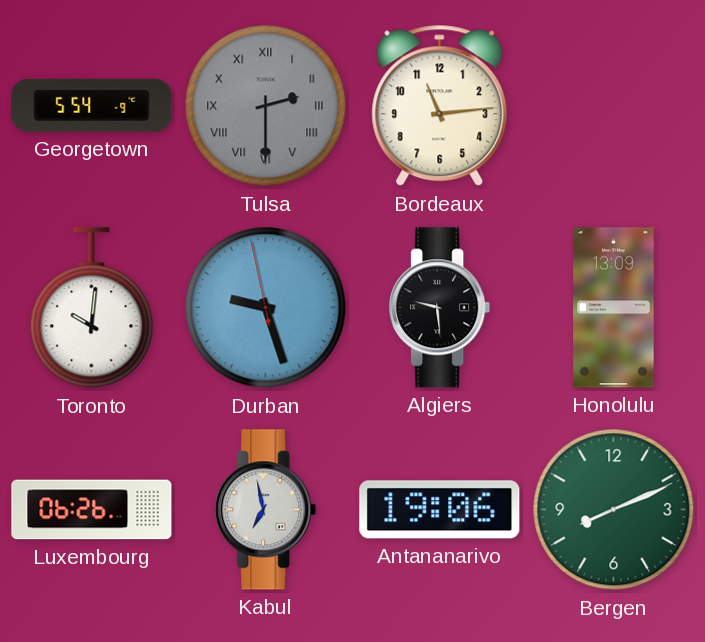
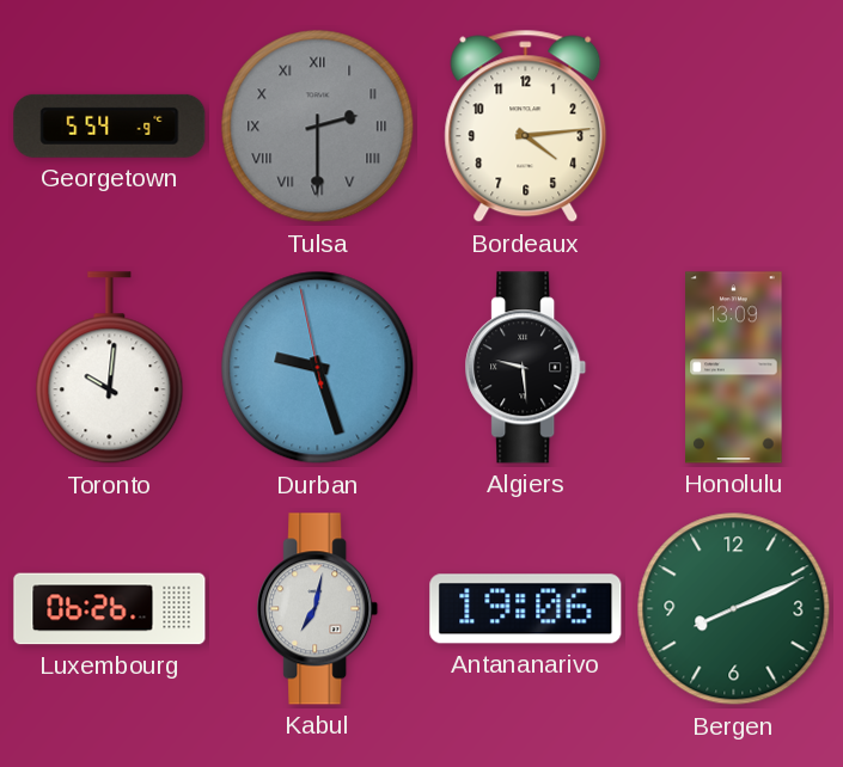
Bordeaux: 11:14 -> 4:14
Kabul: 6:58 -> 7:02
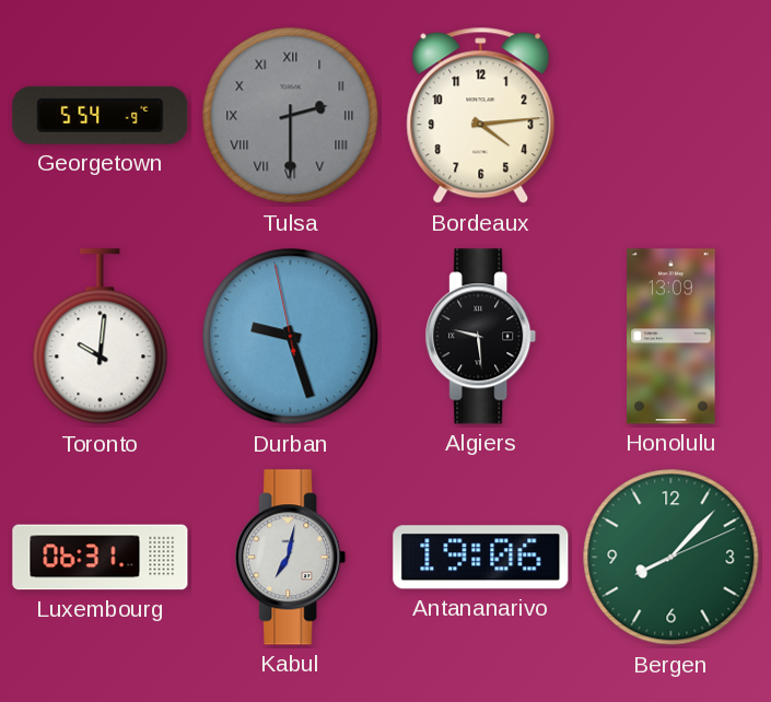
Luxembourg: 06:26 -> 06:31
Bergen: 8:11 -> 8:07
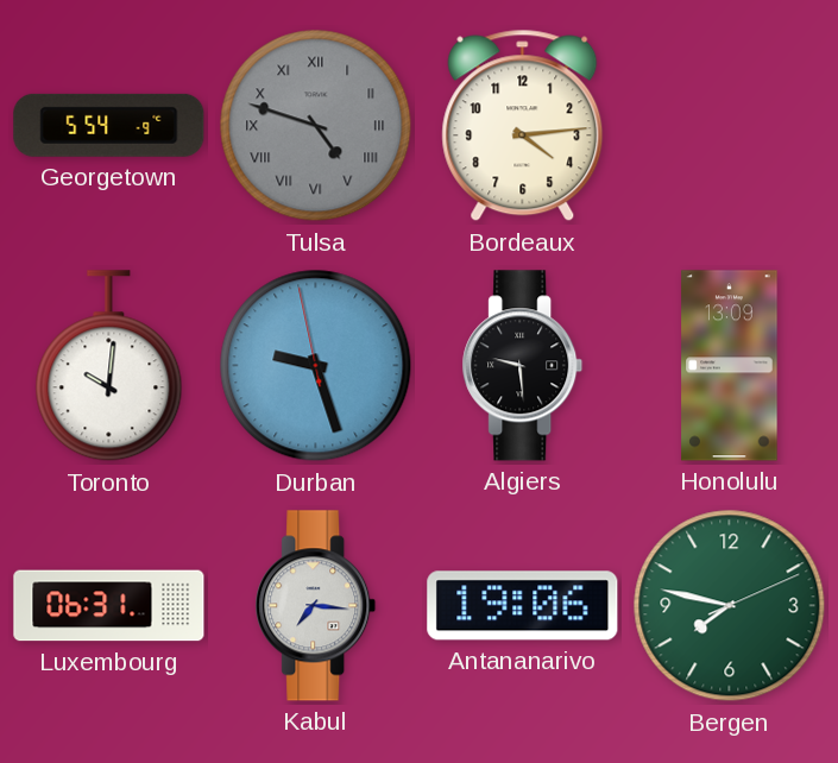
Tulsa: 2:30 -> 4:48
Kabul: 7:02 -> 7:16
Bergen: 8:07 -> 7:47
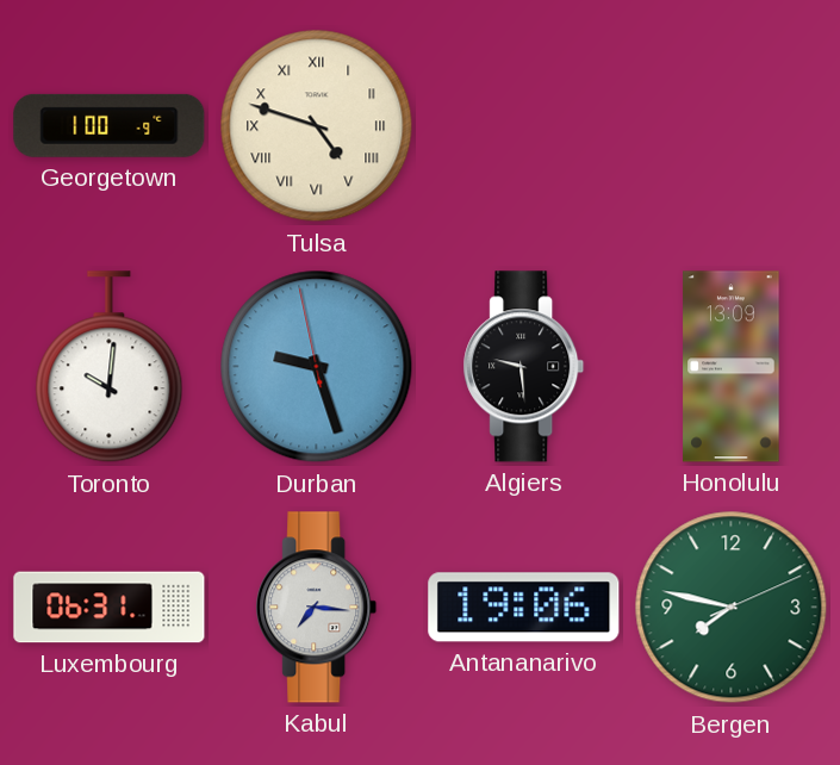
Georgetown: 5:54 -> 1:00
Tulsa dial: grey -> cream
Bordeaux: 4:14 -> none
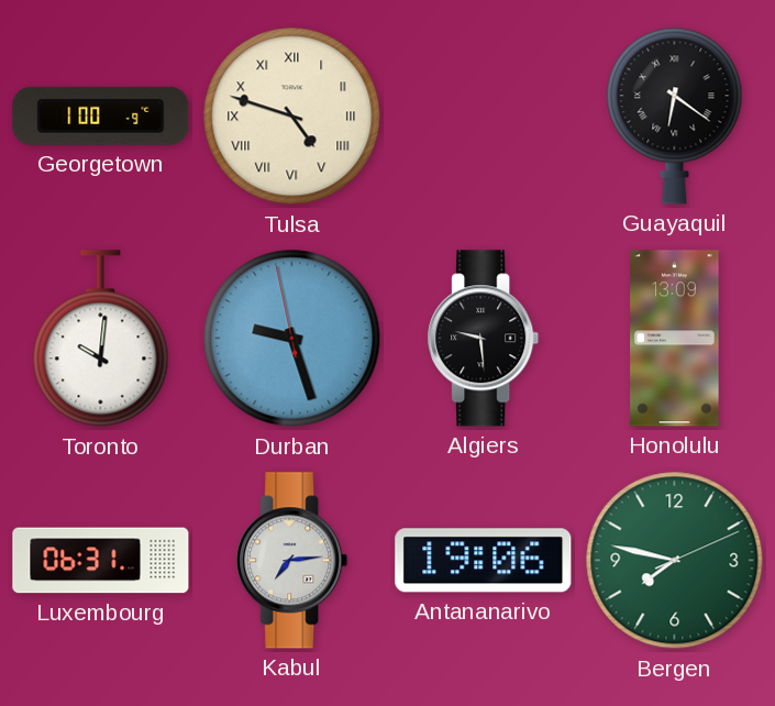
Guayaquil: none -> 6:21
Kabul: 7:16 -> 7:14
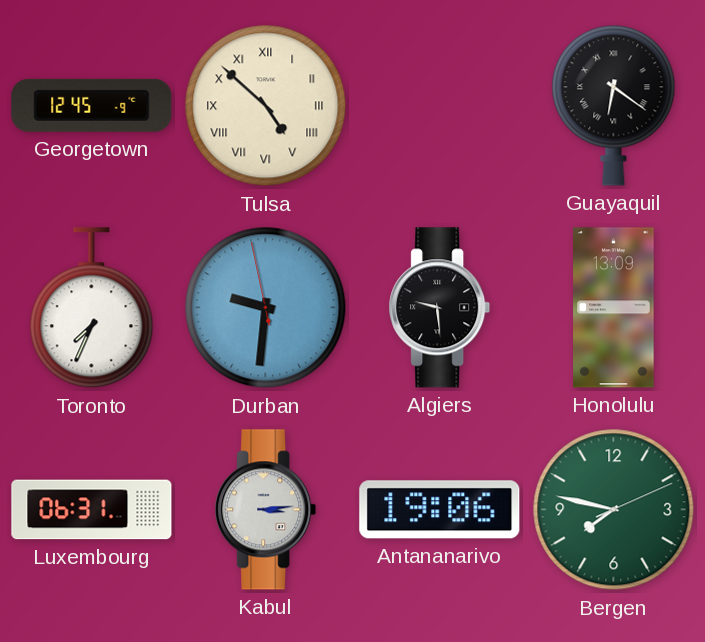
Georgetown: 1:00 -> 12:45
Tulsa: 4:48 -> 4:52
Toronto: 10:01 -> 7:34
Durban: 9:26 -> 9:30
Kabul: 7:14 -> 3:14
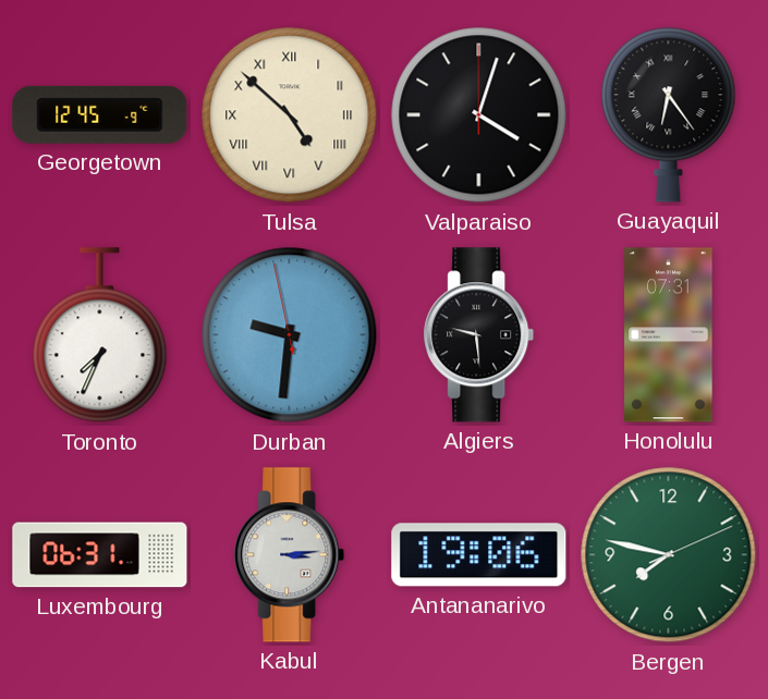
Valparaiso: none -> 4:03
Guayaquil: 6:21 -> 6:24
Honolulu: 13:09 -> 07:31
